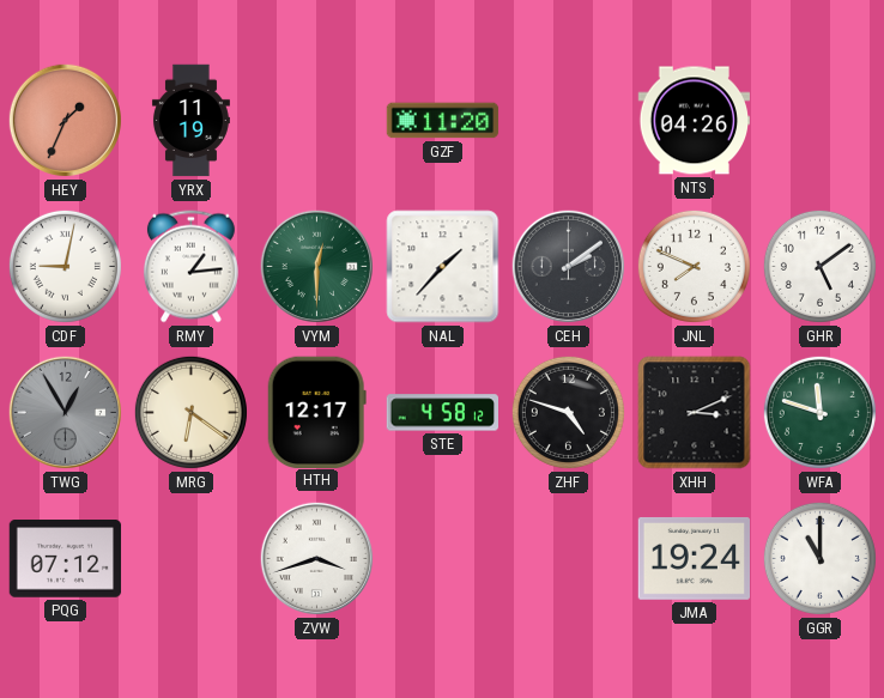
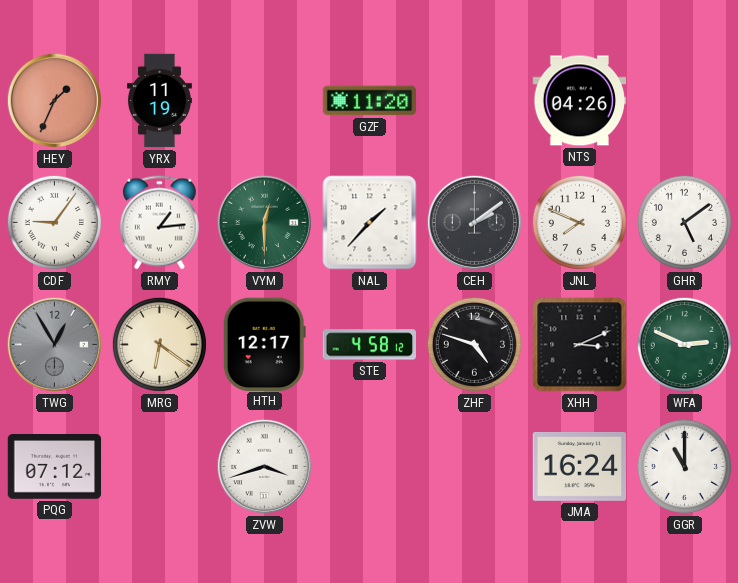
CDF: 9:02 -> 9:06
WFA: 11:48 -> 2:49
JMA: 19:24 -> 16:24
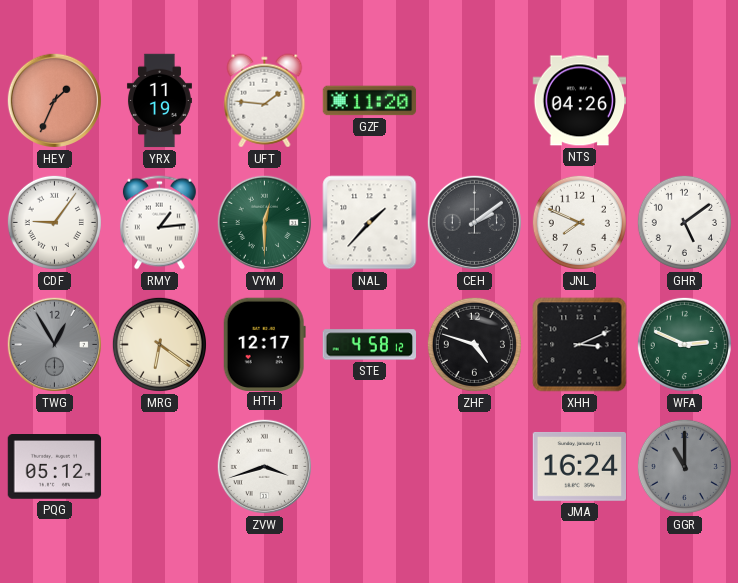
UFT: none -> 1:46
PQG: 07:12 -> 05:12
GGR dial: white -> grey
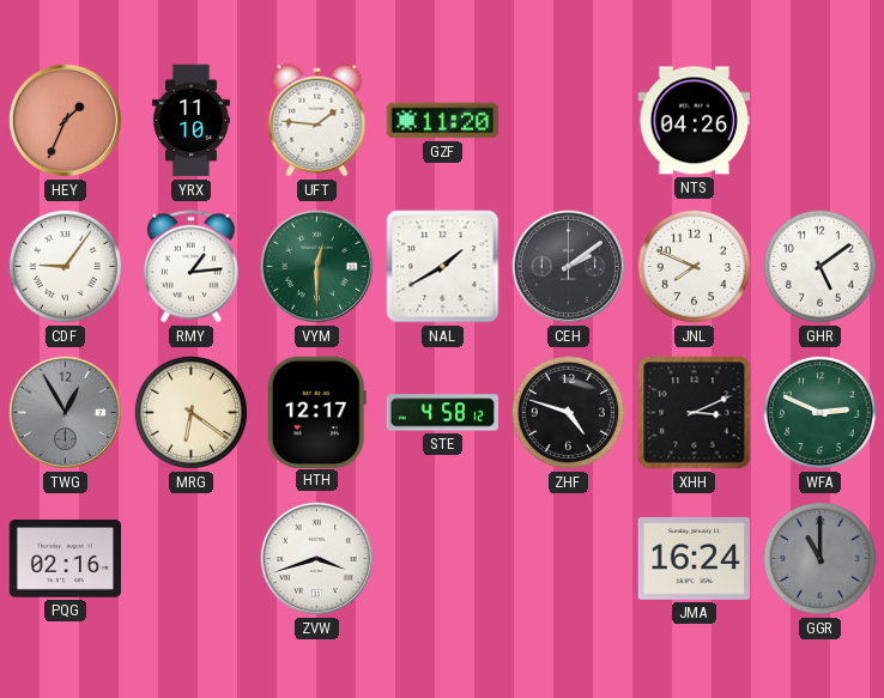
YRX: 11:19 -> 11:10
NAL: 1:37 -> 1:40
PQG: 05:12 -> 02:16
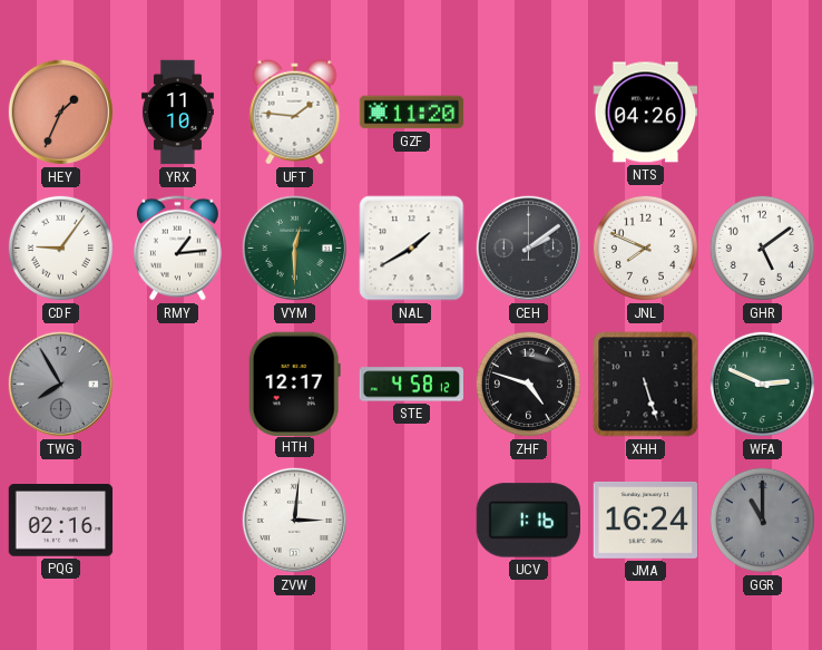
TWG: 12:55 -> 7:55
MRG: 6:21 -> none
XHH: 3:11 -> 5:27
ZVW: 3:42 -> 3:01
UCV: none -> 1:16
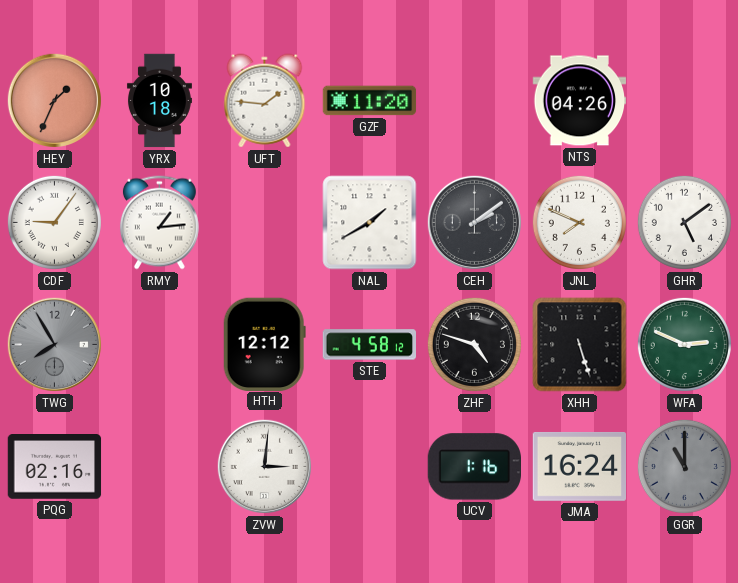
YRX: 11:10 -> 10:18
VYM: 12:30 -> none
HTH: 12:17 -> 12:12
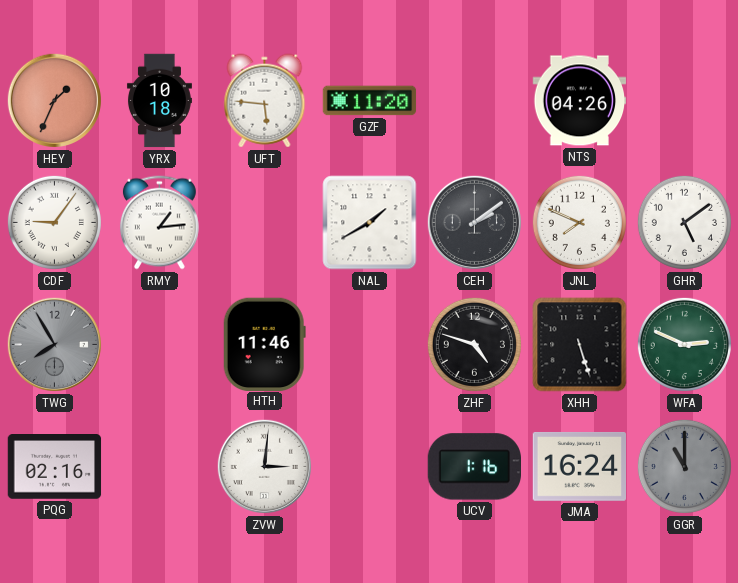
UFT: 1:46 -> 5:46
HTH: 12:12 -> 11:46
STE: 4:58 -> none
